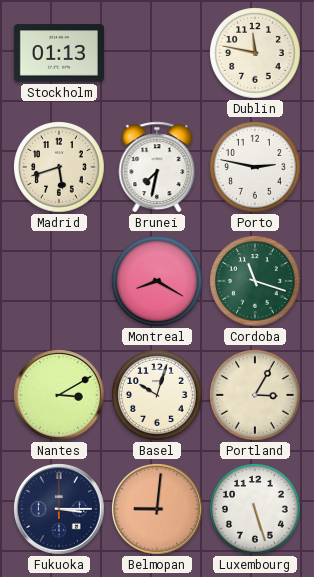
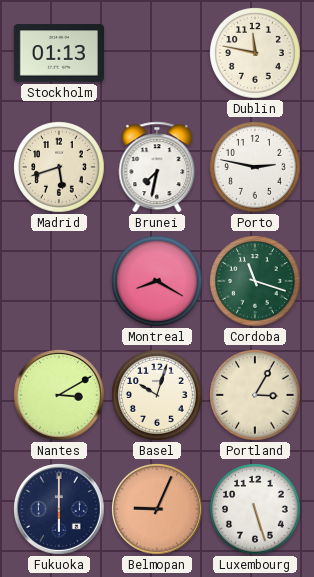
Fukuoka: 3:15 -> 6:00
Belmopan: 9:01 -> 9:04
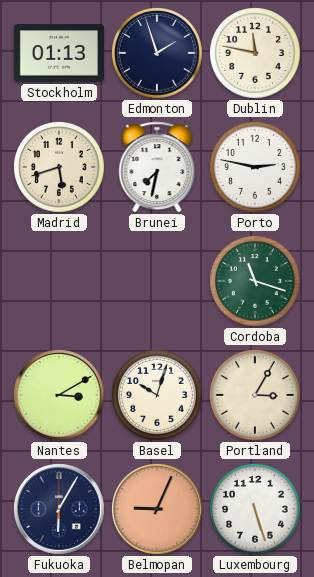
Edmonton: none -> 1:57
Montreal: 8:20 -> none
Fukuoka: 6:00 -> 6:05
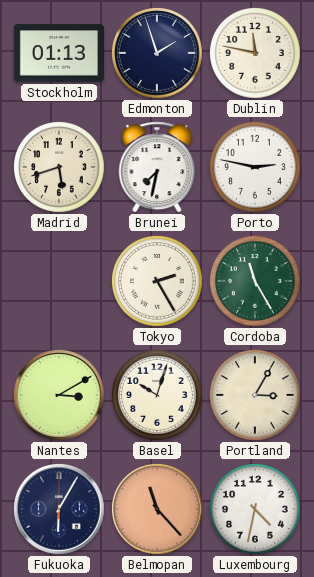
Tokyo: none -> 2:25
Cordoba: 11:18 -> 11:25
Belmopan: 9:04 -> 11:23
Luxembourg: 5:27 -> 4:32
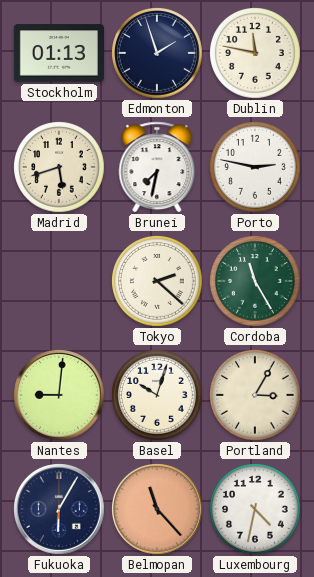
Tokyo: 2:25 -> 2:22
Nantes: 3:10 -> 9:01
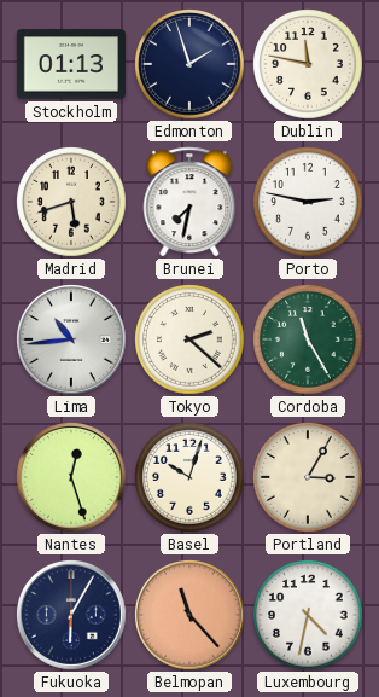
Lima: none -> 10:44
Nantes: 9:01 -> 12:27
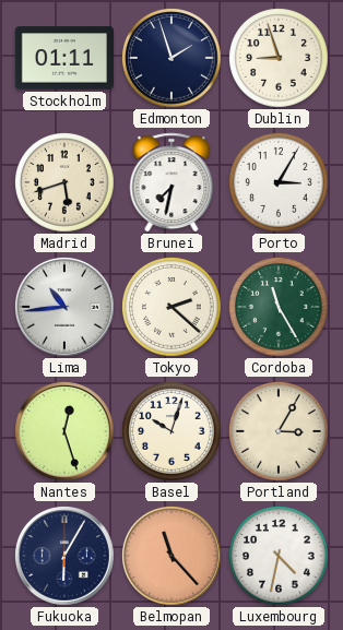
Stockholm: 01:13 -> 01:11
Dublin: 11:47 -> 8:57
Porto: 2:47 -> 3:05
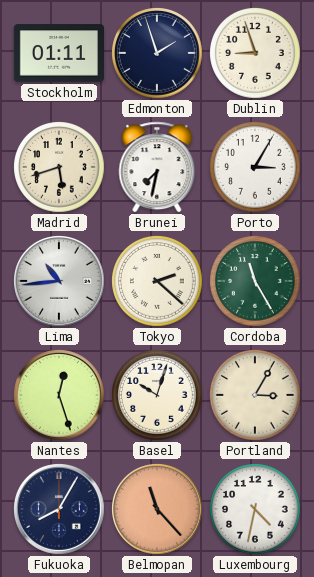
Fukuoka: 6:05 -> 8:05
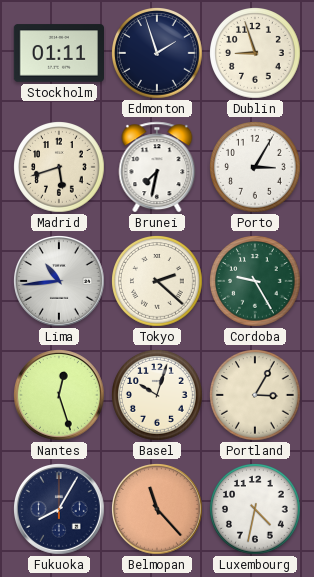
Cordoba: 11:25 -> 9:25
